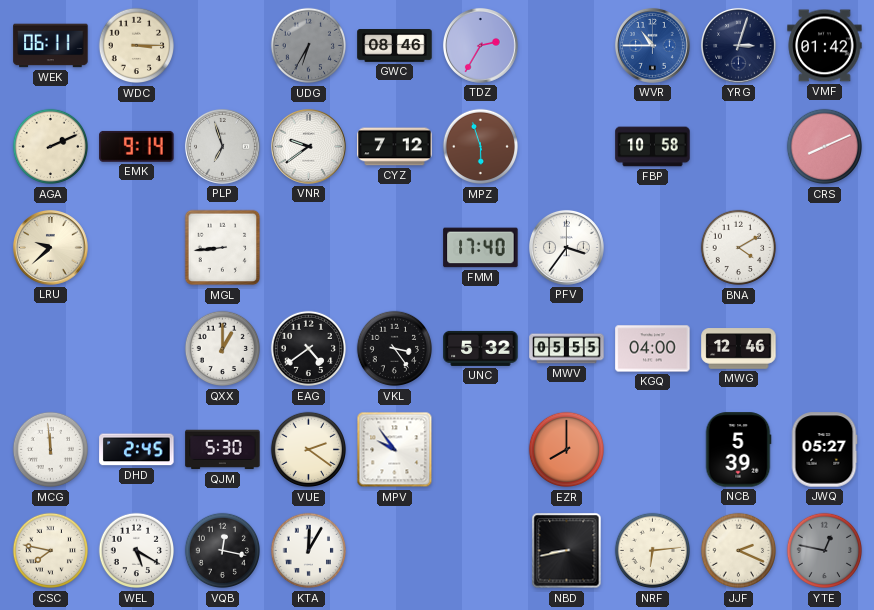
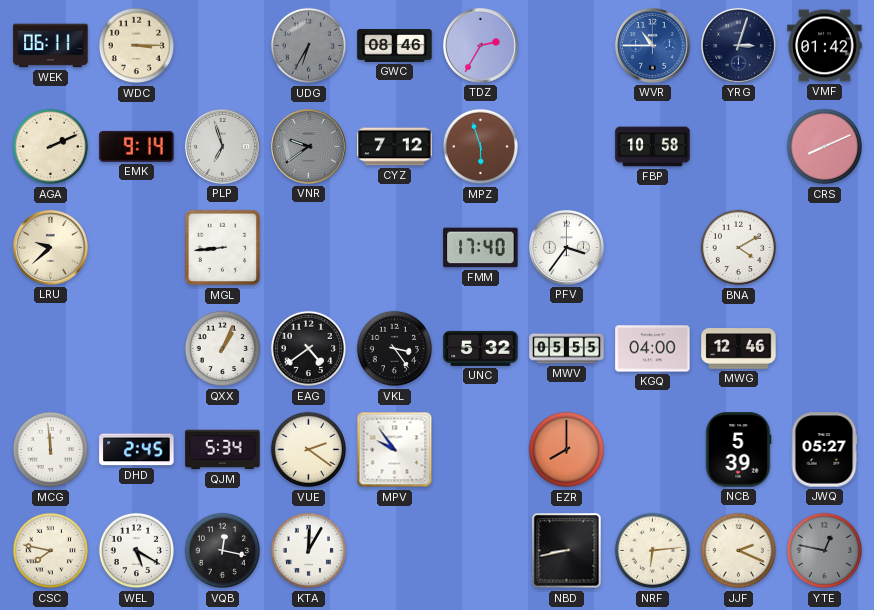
VNR dial: white -> grey
QXX: 1:00 -> 1:04
QJM: 5:30 -> 5:34
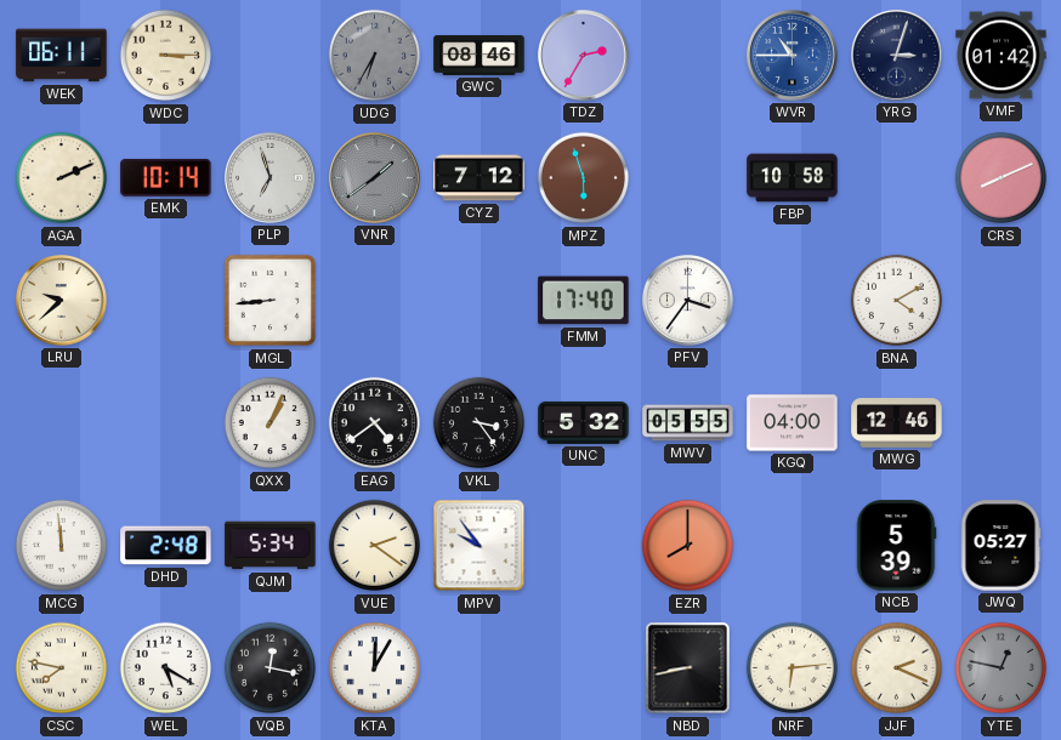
EMK: 9:14 -> 10:14
VNR: 9:39 -> 1:39
DHD: 2:45 -> 2:48
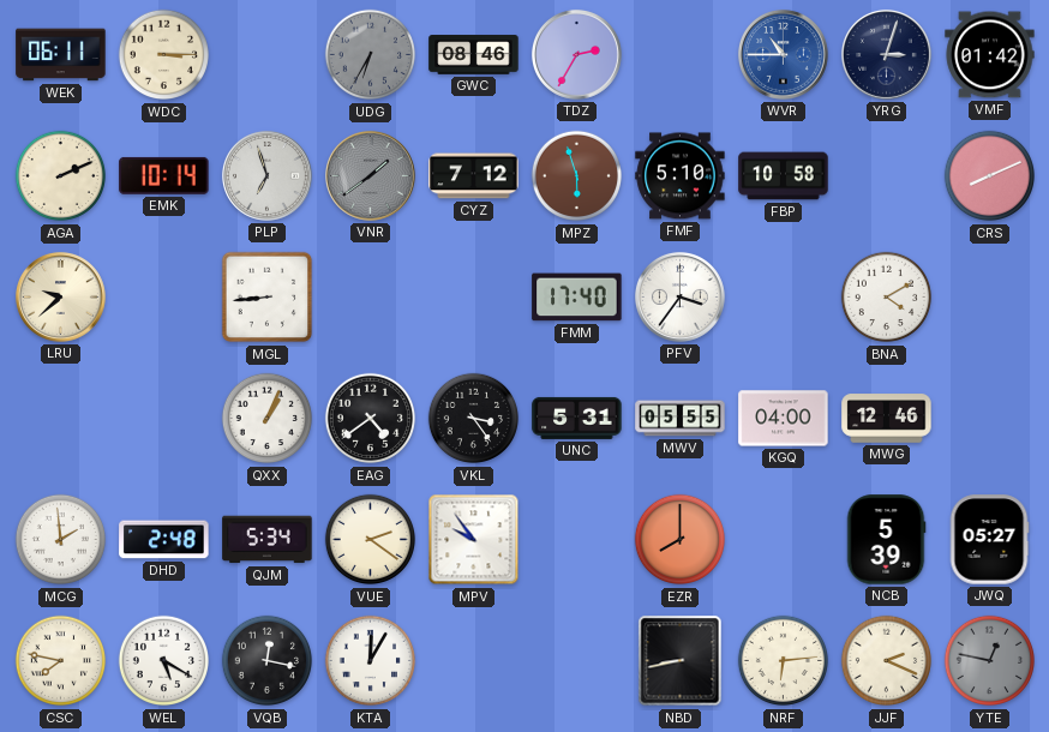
FMF: none -> 5:10
UNC: 5:32 -> 5:31
MCG: 11:59 -> 1:59
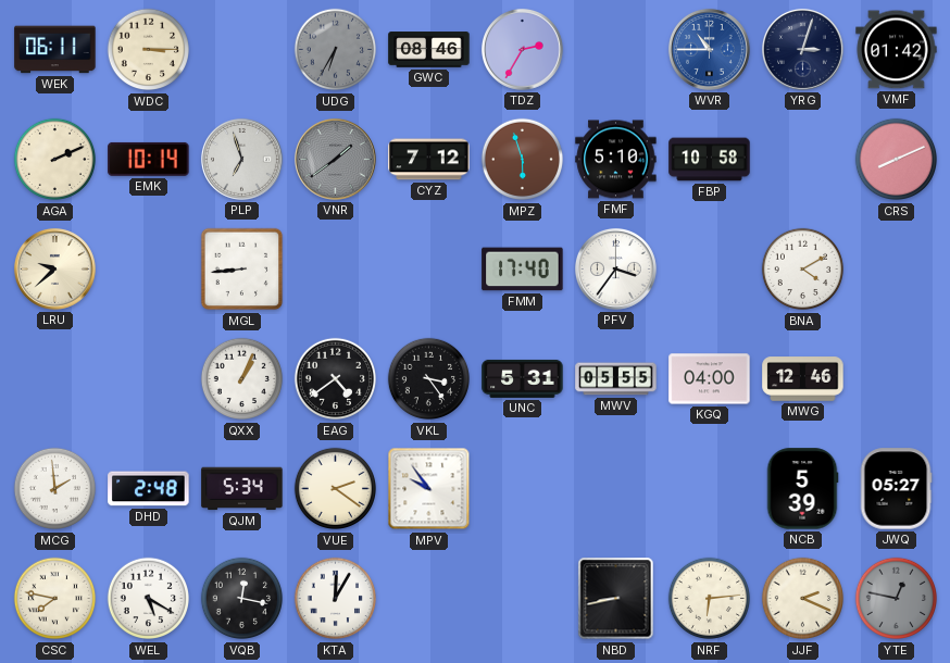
EZR: 8:00 -> none
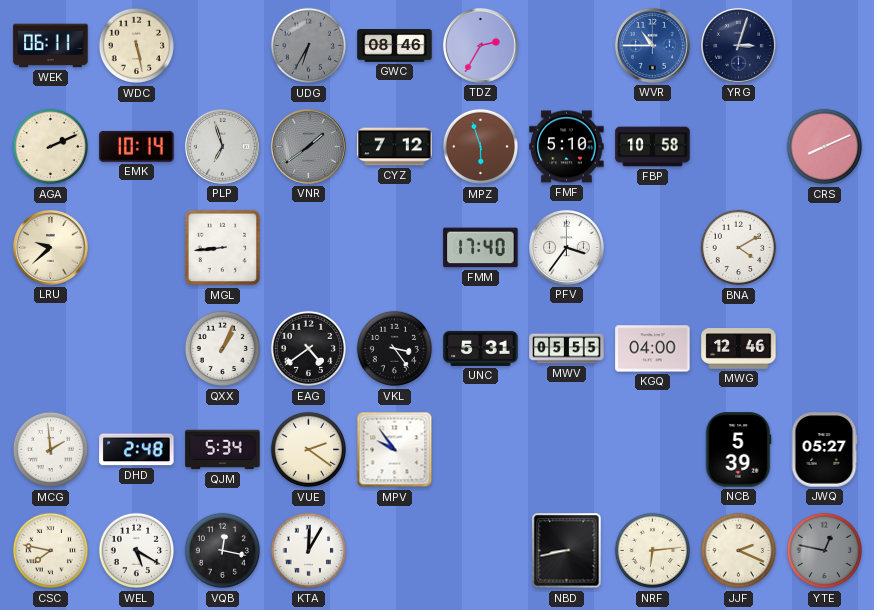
WDC: 3:15 -> 5:28
VMF: 01:42 -> none
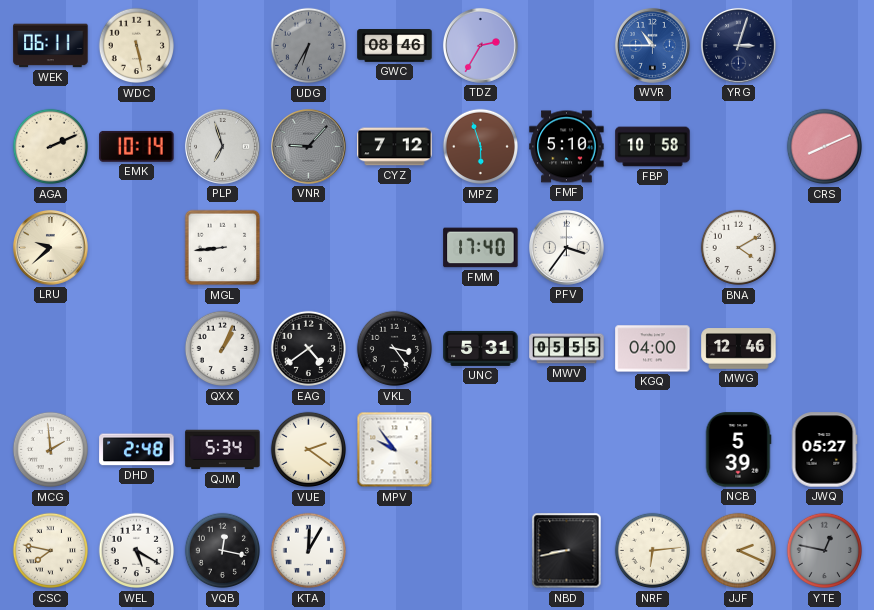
VNR: 1:39 -> 9:07
